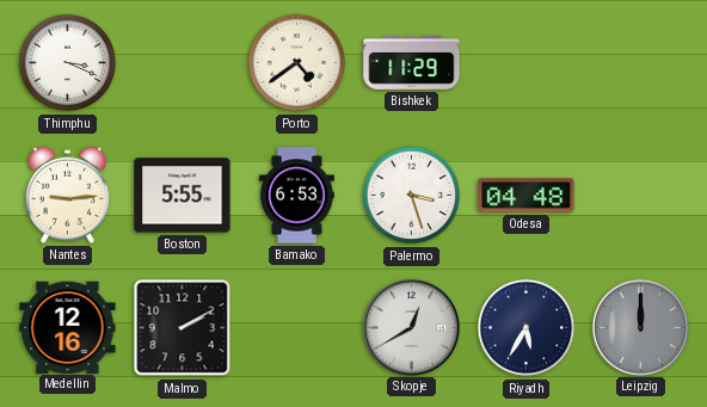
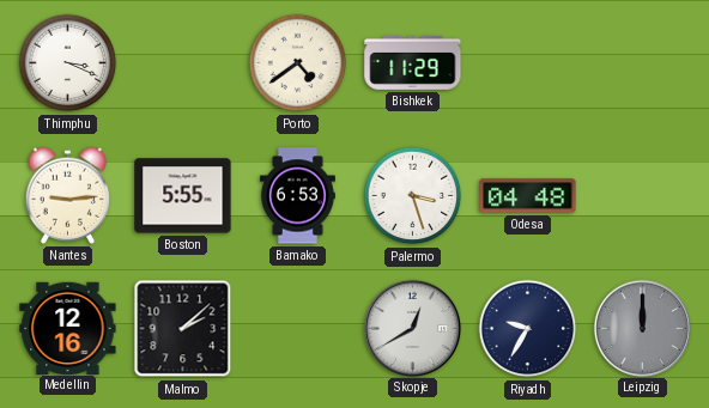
Malmo: 2:10 -> 2:08
Riyadh: 5:35 -> 9:35
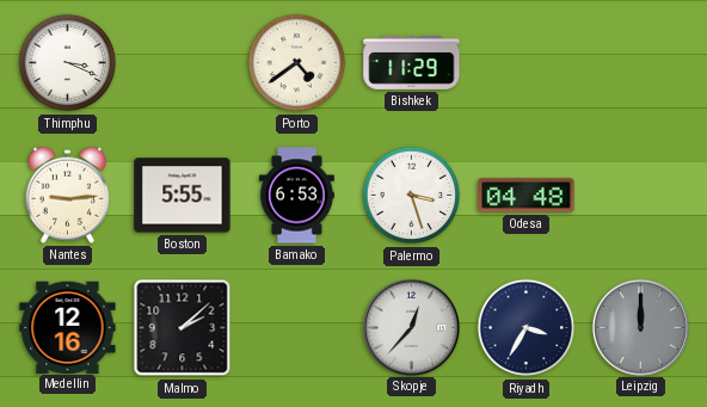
Skopje: 12:40 -> 12:37
Riyadh: 9:35 -> 3:35
